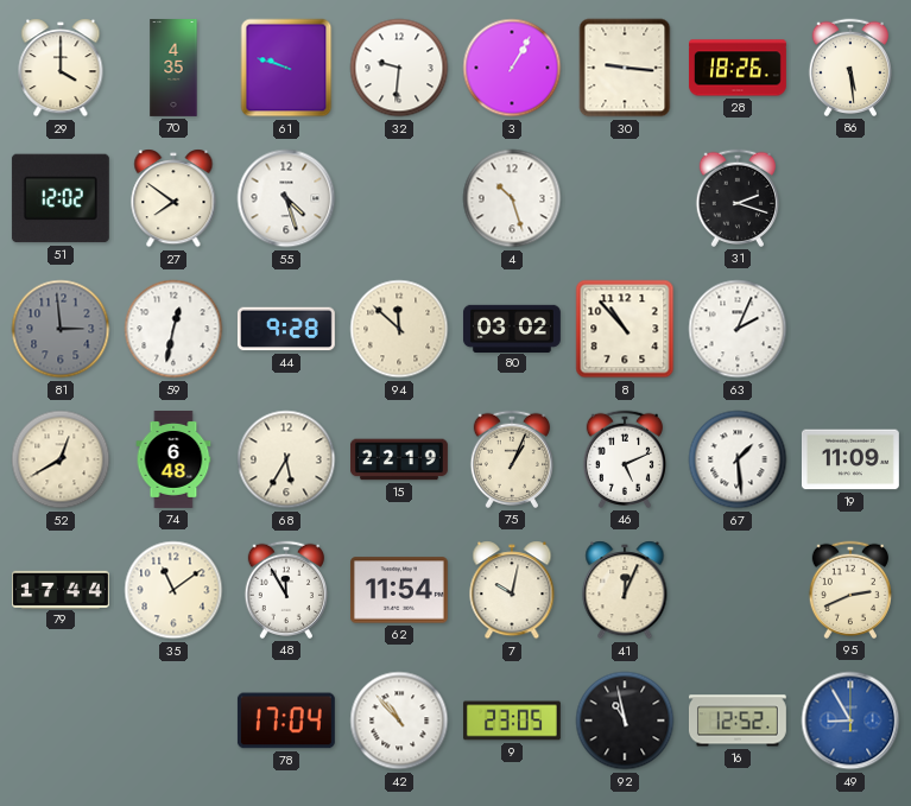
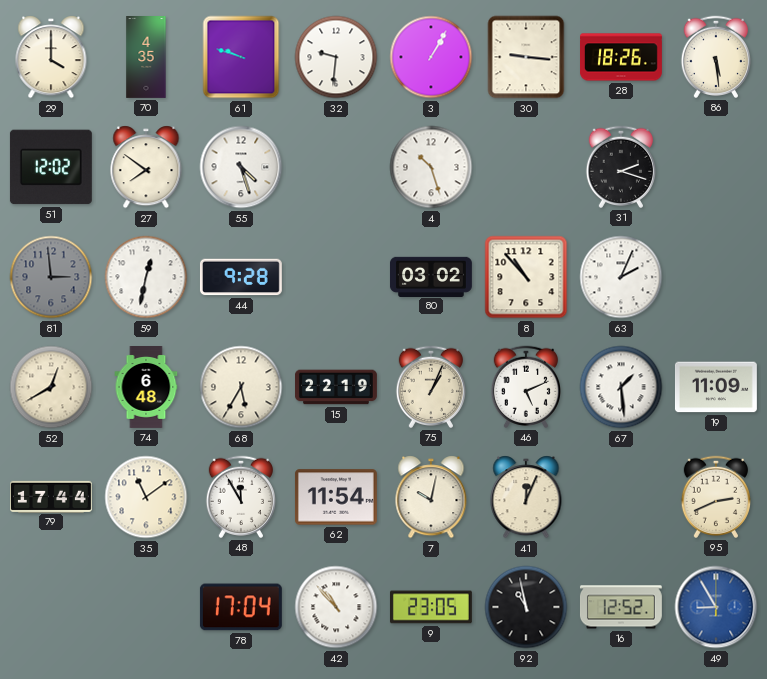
94: 11:52 -> none
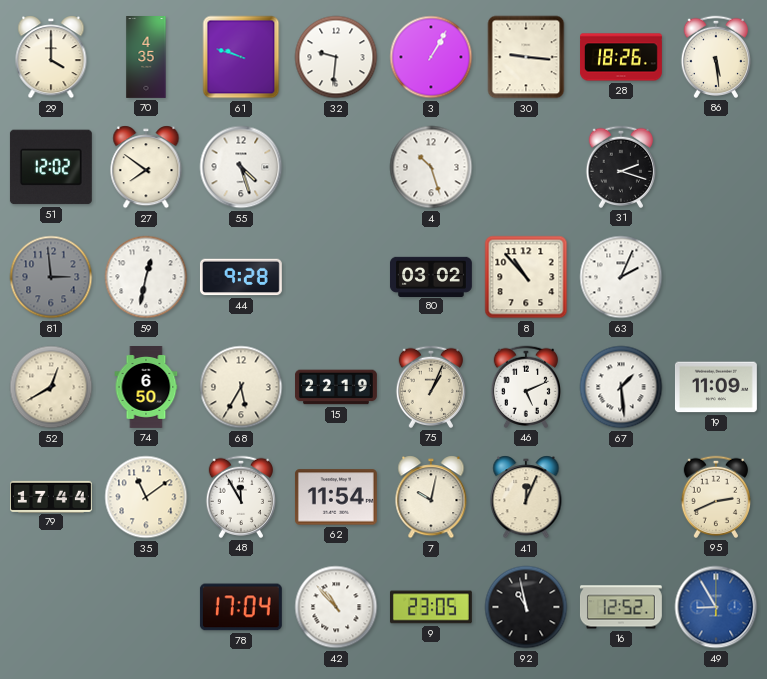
74: 6:48 -> 6:50
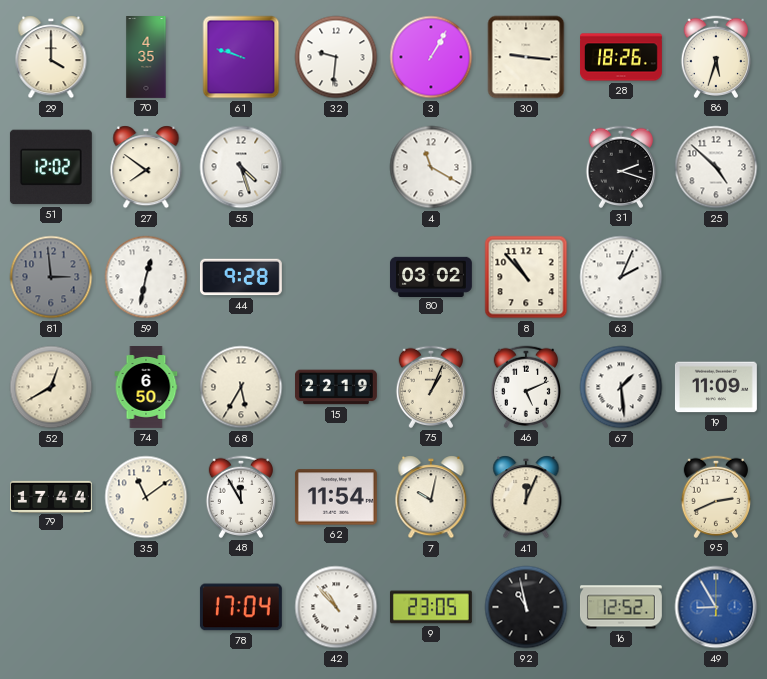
86: 5:29 -> 5:33
4: 10:27 -> 11:20
25: none -> 4:52
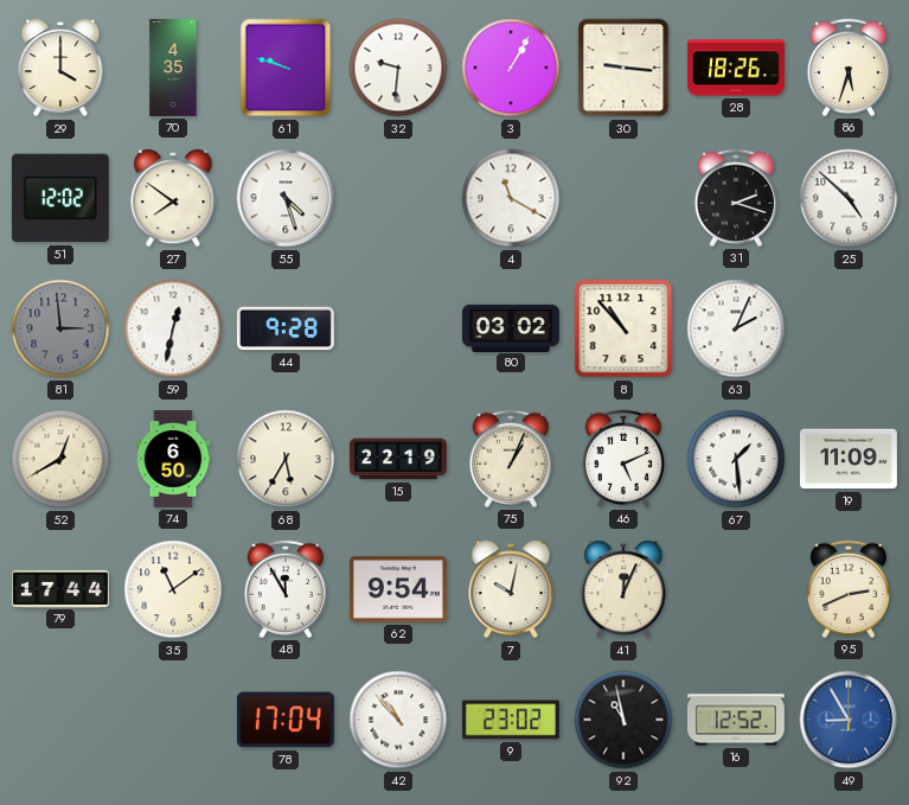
62: 11:54 -> 9:54
9: 23:05 -> 23:02
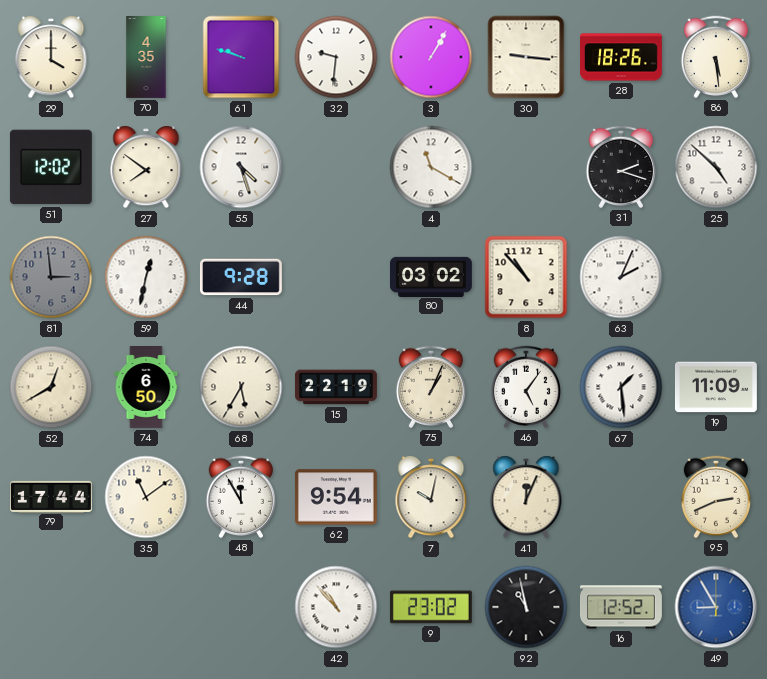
86: 5:33 -> 5:29
46: 5:11 -> 5:06
78: 17:04 -> none
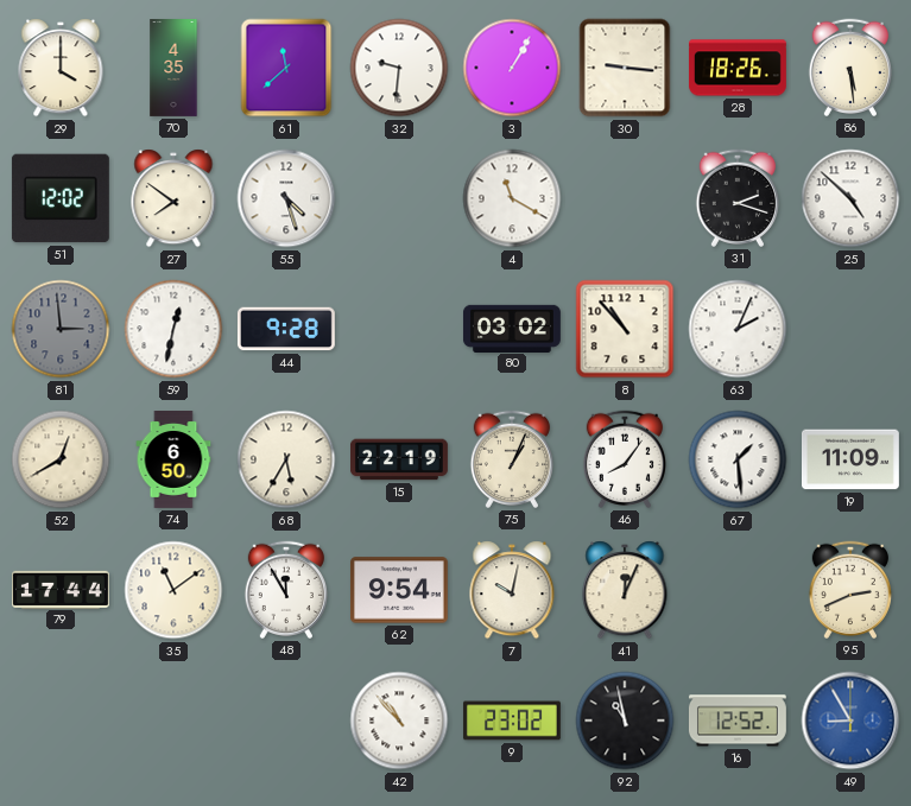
61: 9:48 -> 11:38
46: 5:06 -> 8:06
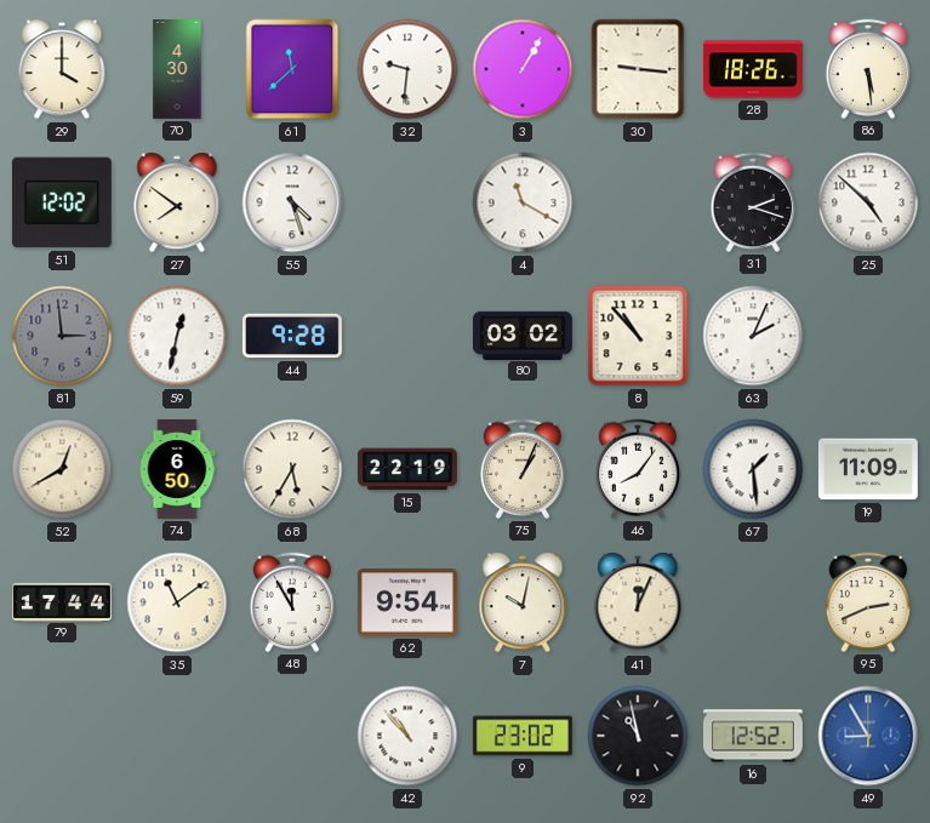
70: 4:35 -> 4:30
